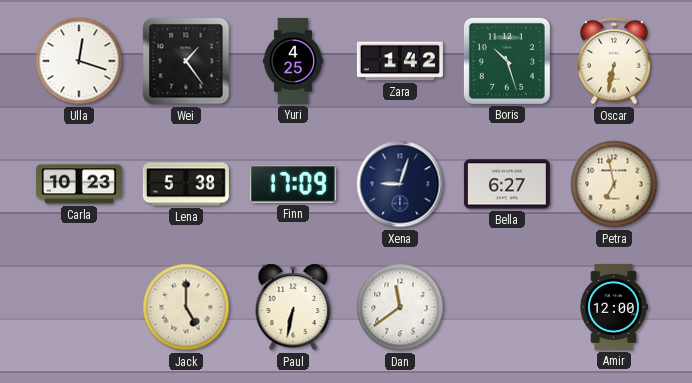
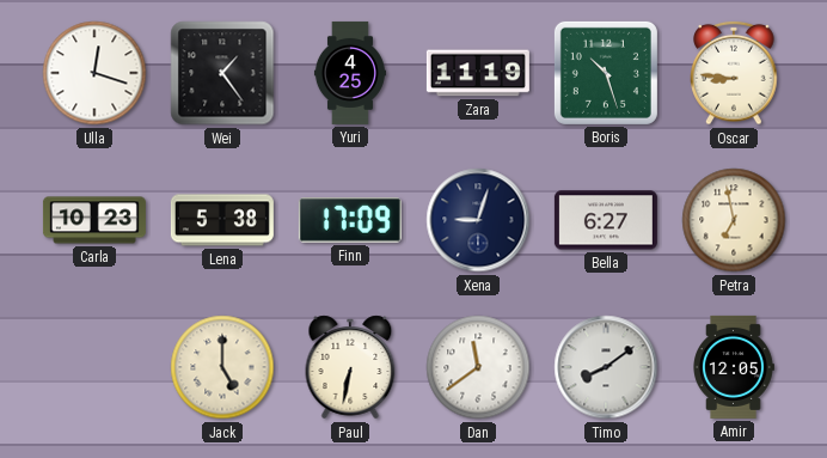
Zara: 1:42 -> 11:19
Oscar: 6:32 -> 8:46
Timo: none -> 8:09
Amir: 12:00 -> 12:05
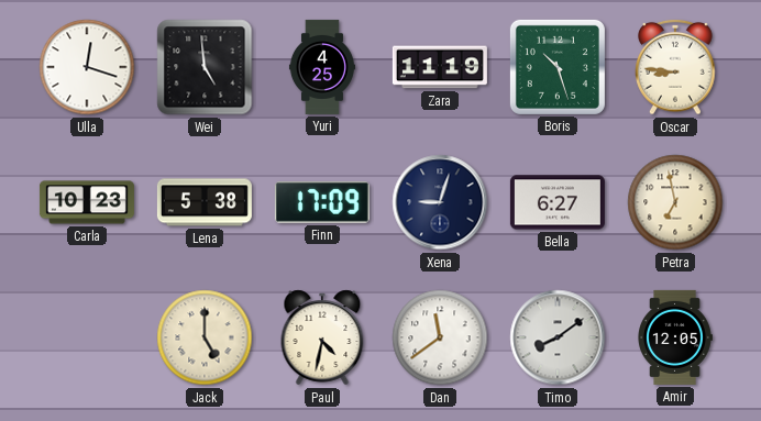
Wei: 1:24 -> 4:59
Paul: 6:32 -> 4:32
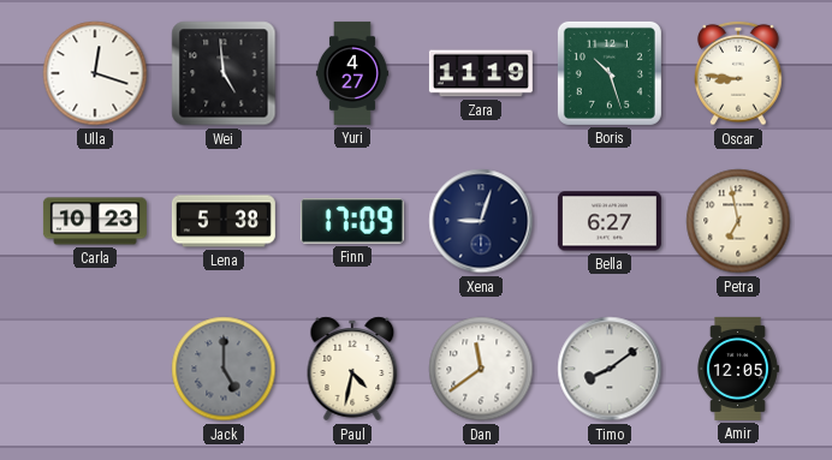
Yuri: 4:25 -> 4:27
Jack dial: cream -> grey
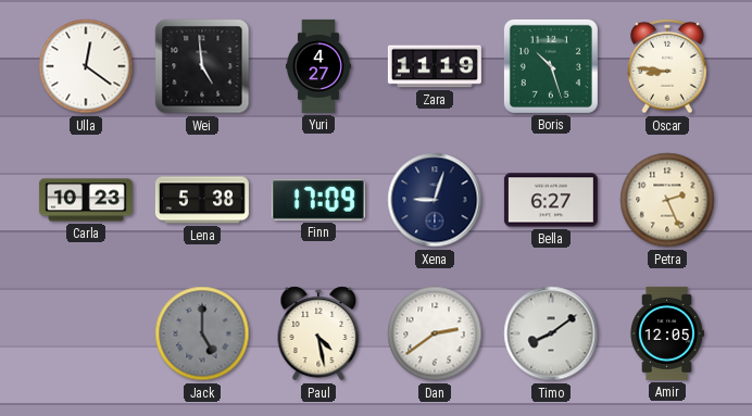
Ulla: 12:18 -> 12:21
Petra: 6:58 -> 2:26
Paul: 4:32 -> 4:28
Dan: 11:39 -> 2:39
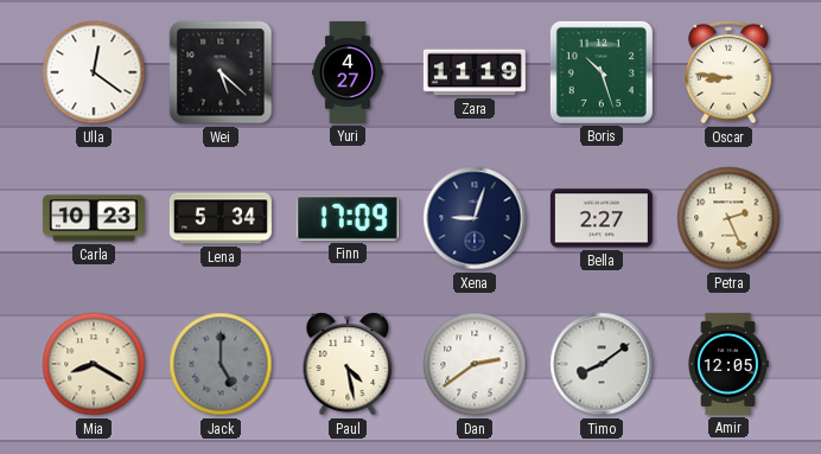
Wei: 4:59 -> 5:22
Lena: 5:38 -> 5:34
Bella: 6:27 -> 2:27
Mia: none -> 8:20
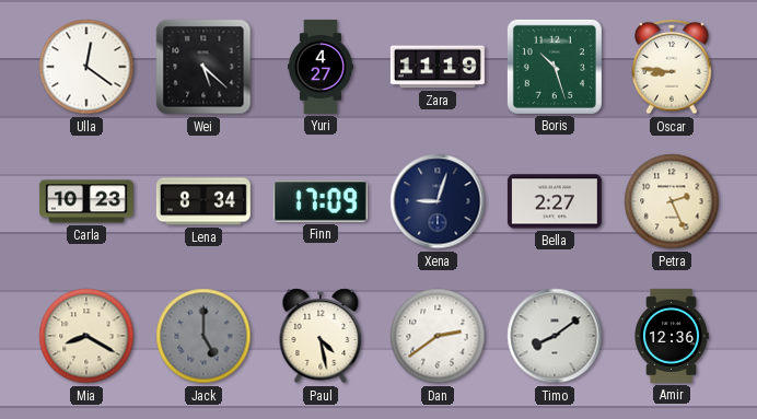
Lena: 5:34 -> 8:34
Amir: 12:05 -> 12:36
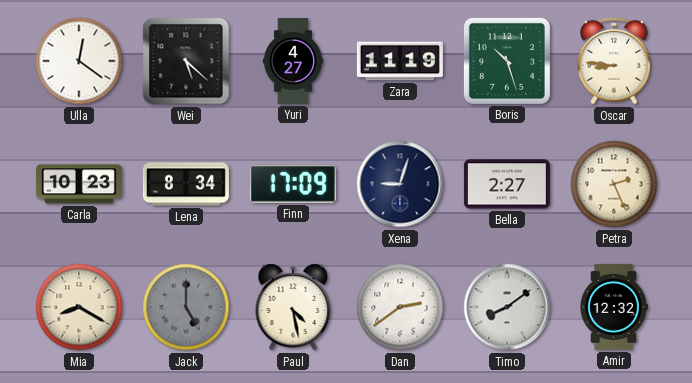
Amir: 12:36 -> 12:32
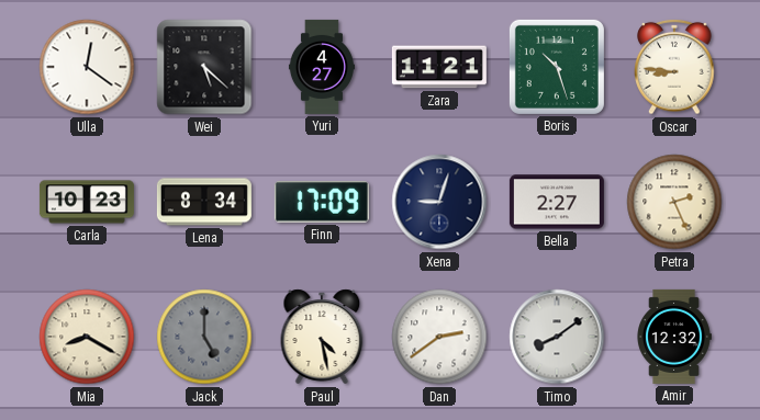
Zara: 11:19 -> 11:21
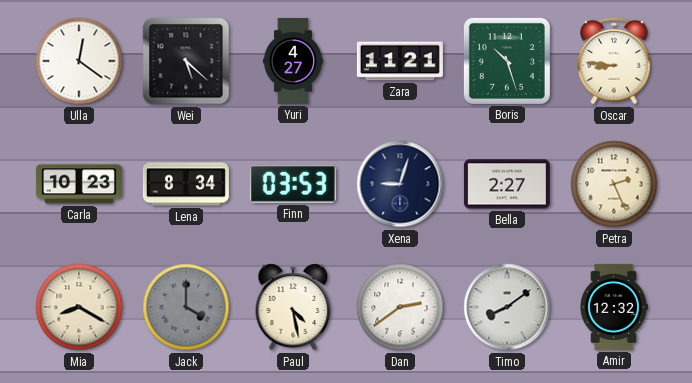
Finn: 17:09 -> 03:53
Jack: 5:00 -> 4:00
